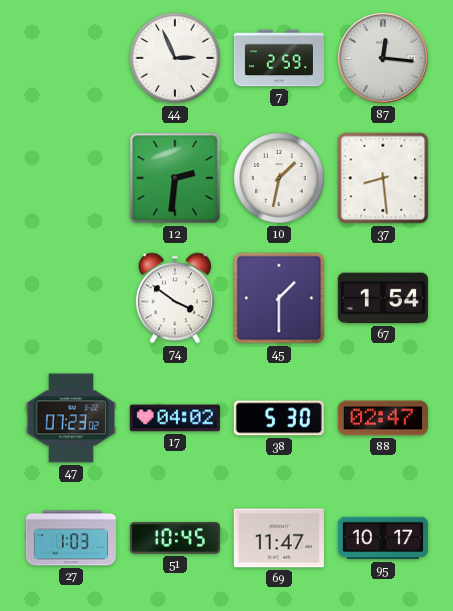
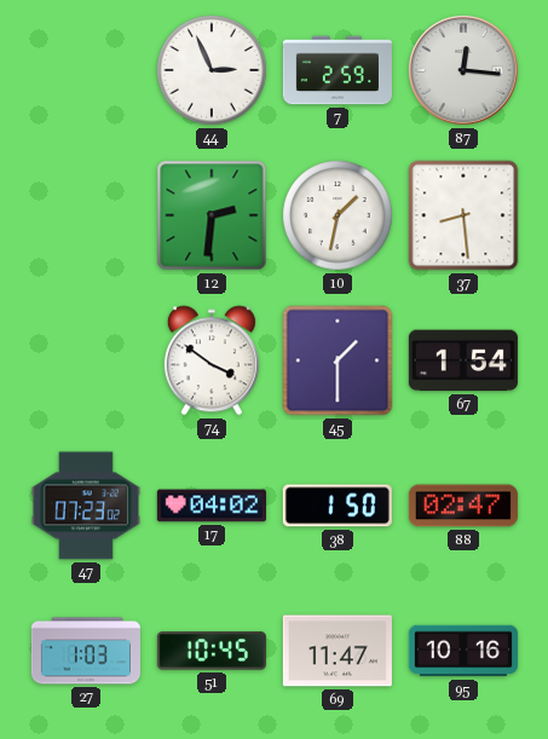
38: 5:30 -> 1:50
95: 10:17 -> 10:16
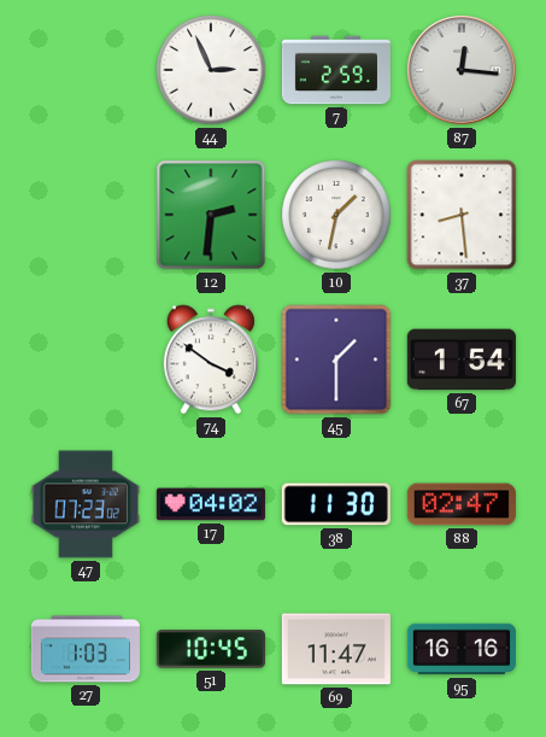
38: 1:50 -> 11:30
95: 10:16 -> 16:16
